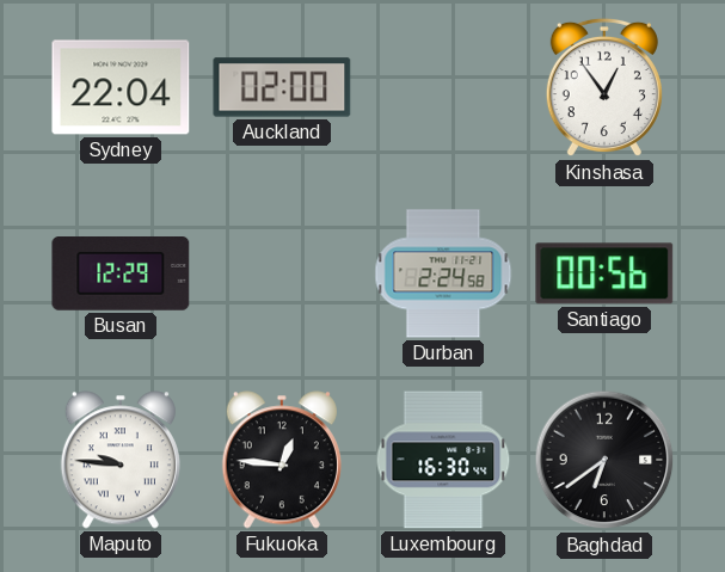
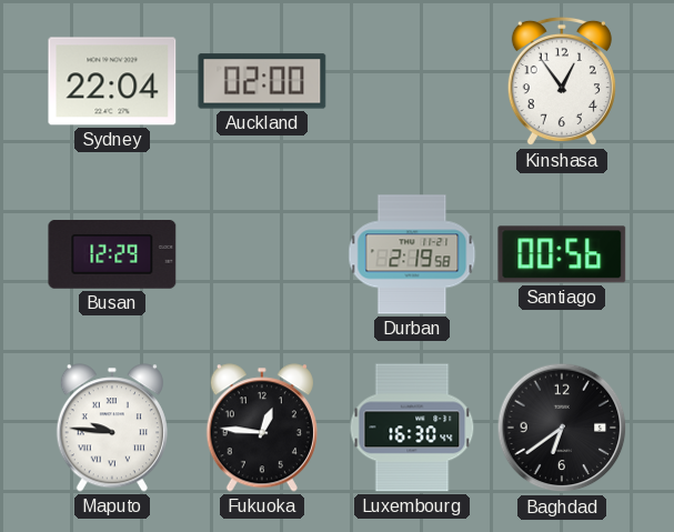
Durban: 2:24 -> 2:19
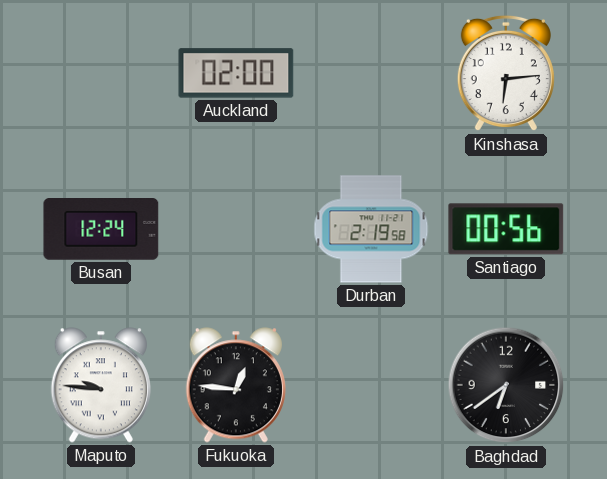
Sydney: 22:04 -> none
Kinshasa: 12:54 -> 6:14
Busan: 12:29 -> 12:24
Luxembourg: 16:30 -> none
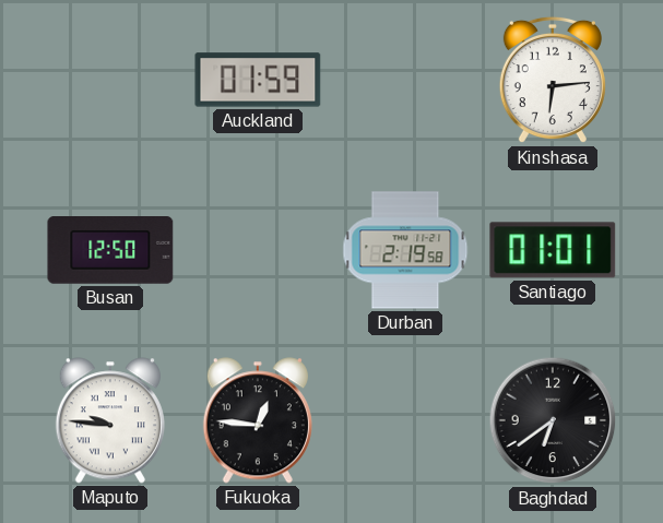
Auckland: 02:00 -> 01:59
Busan: 12:24 -> 12:50
Santiago: 00:56 -> 01:01
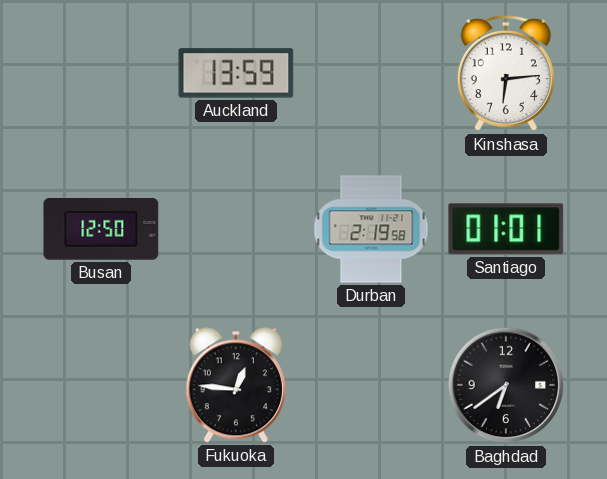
Auckland: 01:59 -> 13:59
Maputo: 9:46 -> none
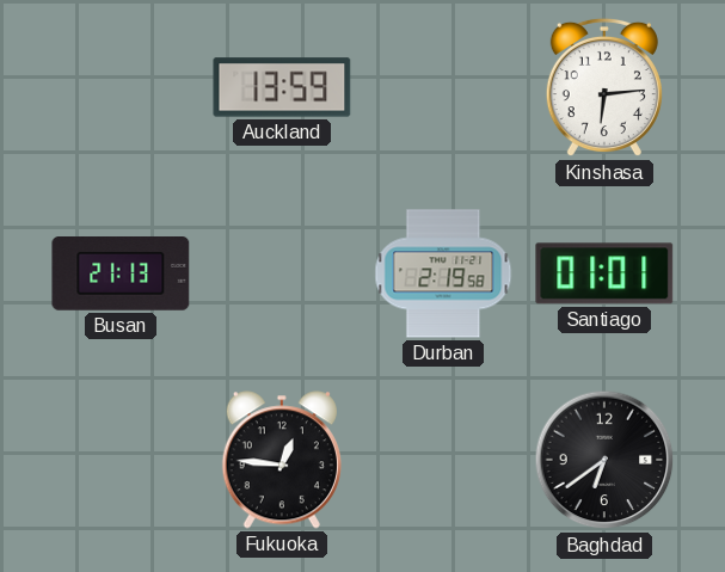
Busan: 12:50 -> 21:13
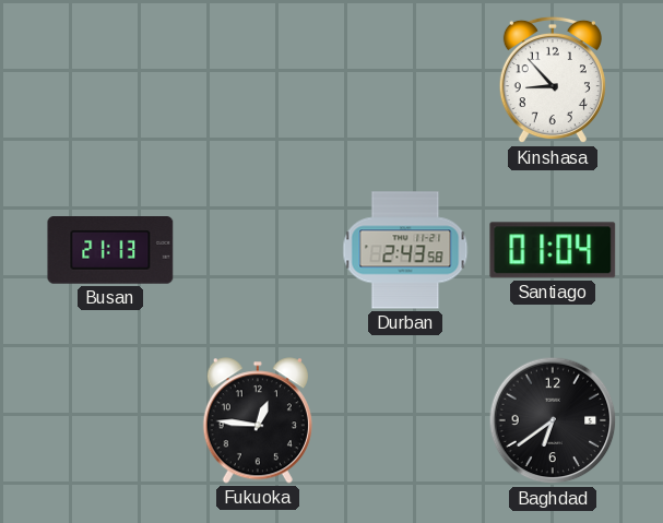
Auckland: 13:59 -> none
Kinshasa: 6:14 -> 8:53
Durban: 2:19 -> 2:43
Santiago: 01:01 -> 01:04
